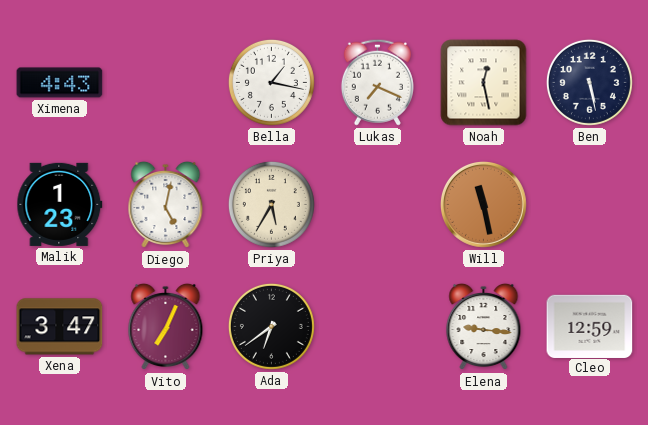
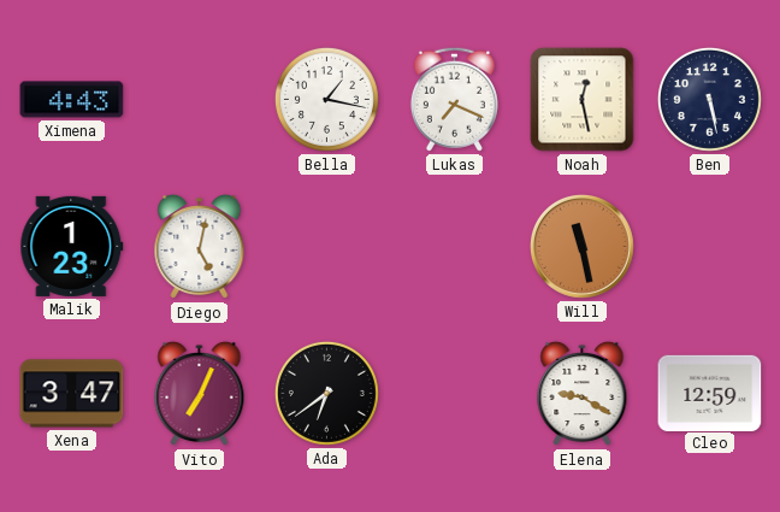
Priya: 5:35 -> none
Elena: 9:16 -> 9:20
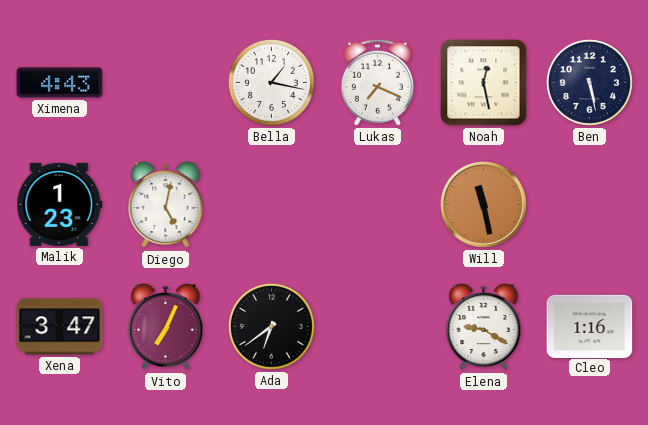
Cleo: 12:59 -> 1:16
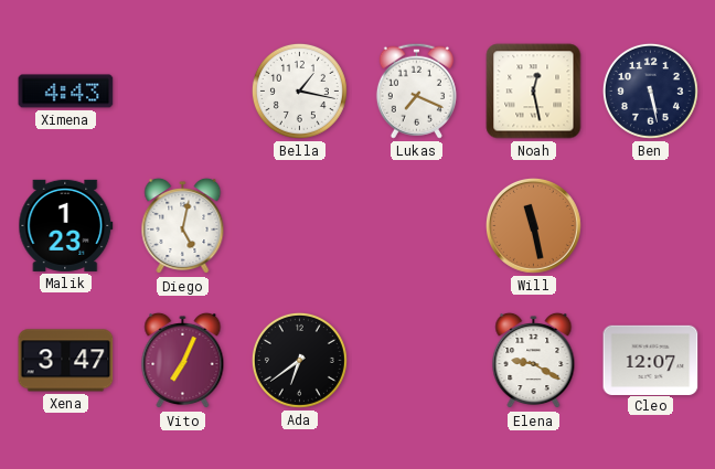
Cleo: 1:16 -> 12:07
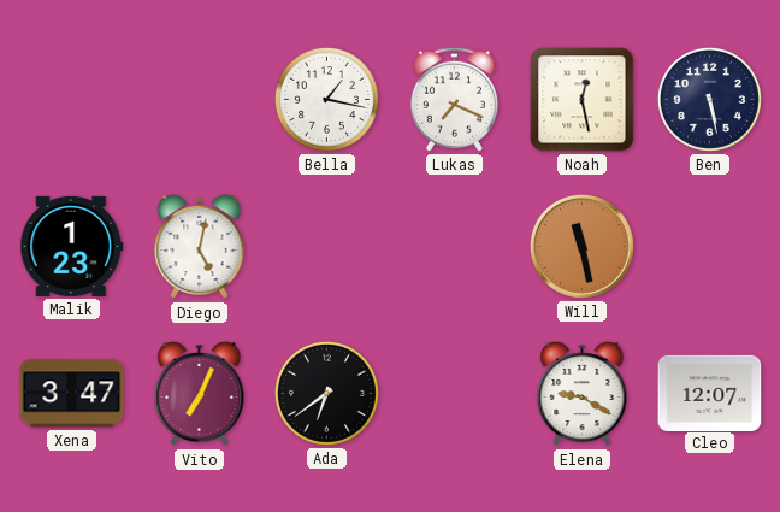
Ximena: 4:43 -> none
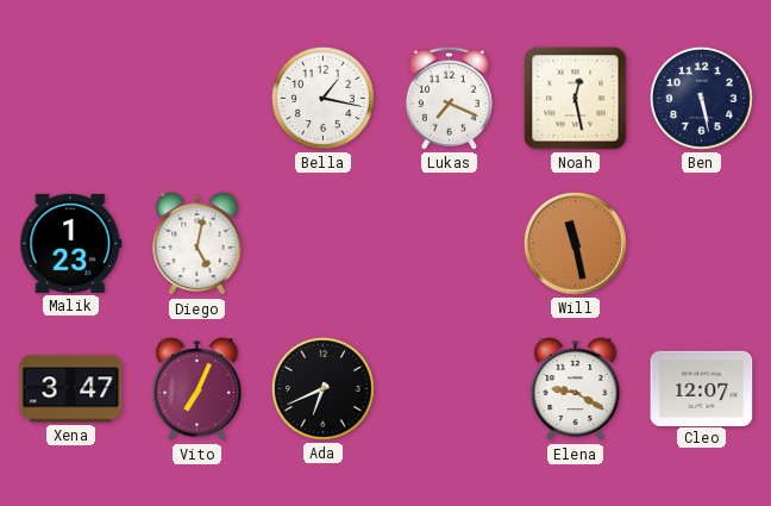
Ada: 6:39 -> 6:41
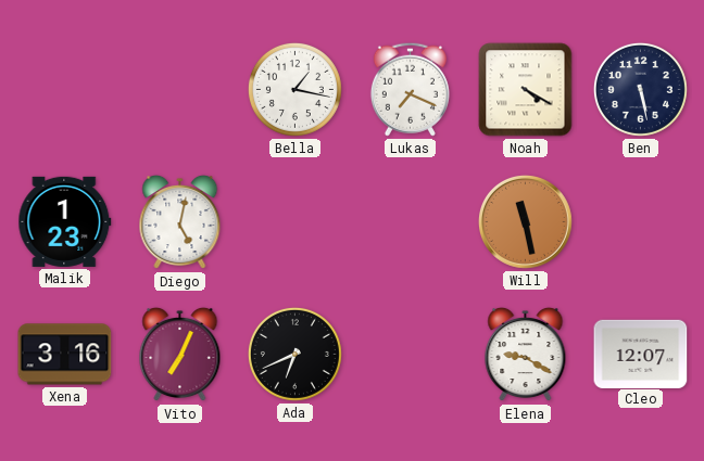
Noah: 12:28 -> 4:20
Xena: 3:47 -> 3:16
